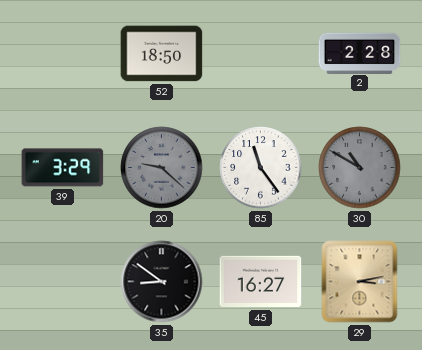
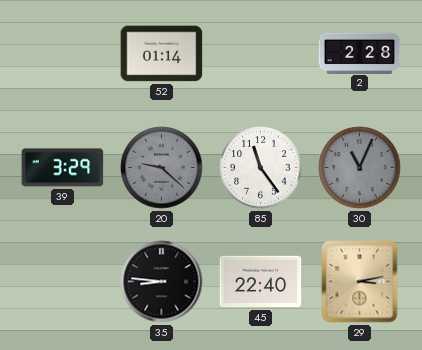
52: 18:50 -> 01:14
30: 10:50 -> 11:04
35: 8:51 -> 8:46
45: 16:27 -> 22:40
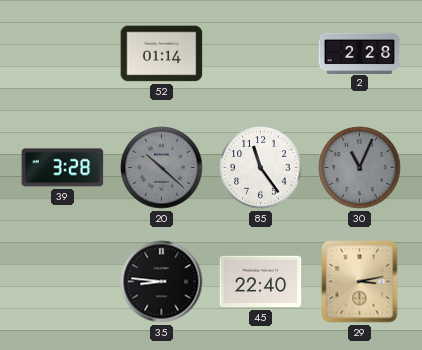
39: 3:29 -> 3:28
20: 9:22 -> 10:22
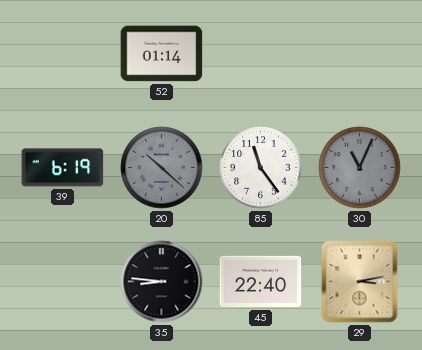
2: 2:28 -> none
39: 3:28 -> 6:19
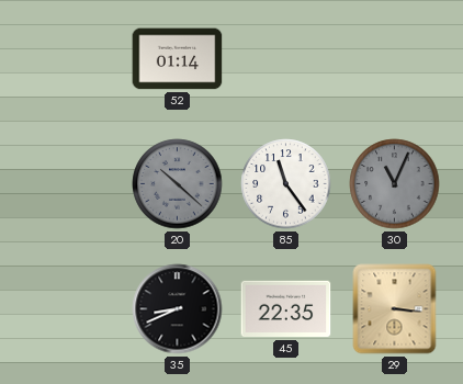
39: 6:19 -> none
35: 8:46 -> 8:41
45: 22:40 -> 22:35
29: 3:13 -> 3:16
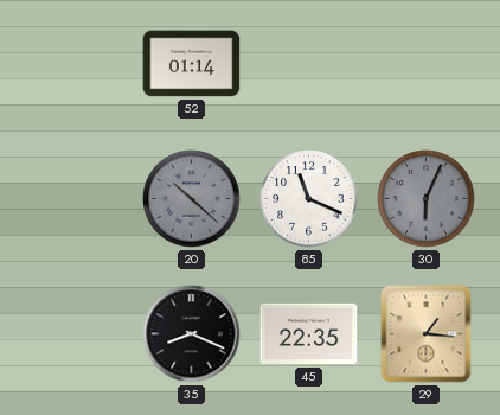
85: 11:24 -> 11:19
30: 11:04 -> 6:04
35: 8:41 -> 8:19
29: 3:16 -> 1:16
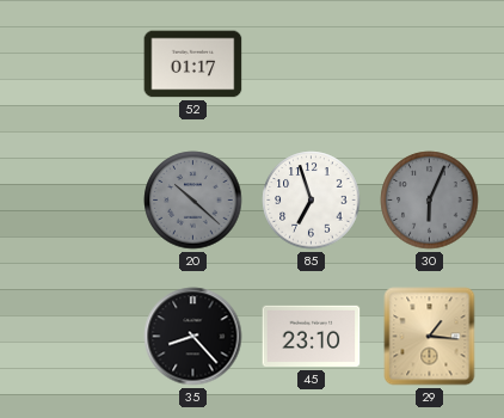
52: 01:14 -> 01:17
85: 11:19 -> 6:57
35: 8:19 -> 8:23
45: 22:35 -> 23:10
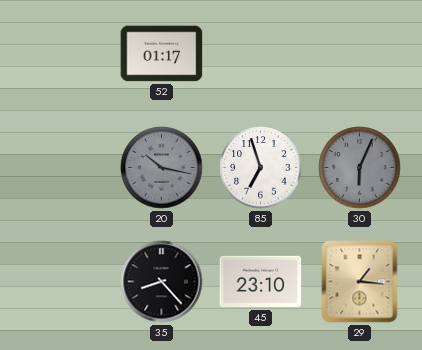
20: 10:22 -> 10:17
